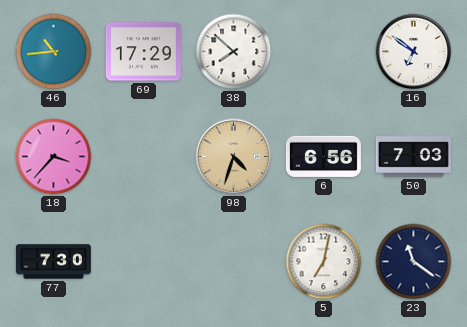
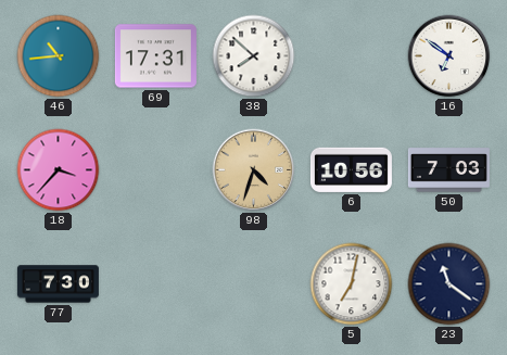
69: 17:29 -> 17:31
6: 6:56 -> 10:56
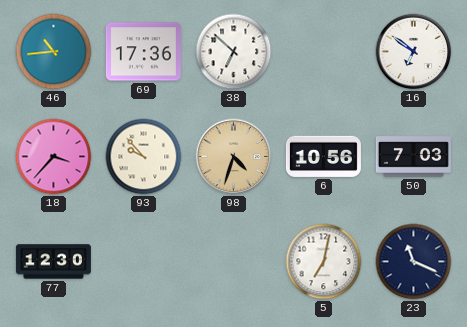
69: 17:31 -> 17:36
38: 7:52 -> 6:52
93: none -> 9:53
77: 7:30 -> 12:30
23: 11:21 -> 11:19
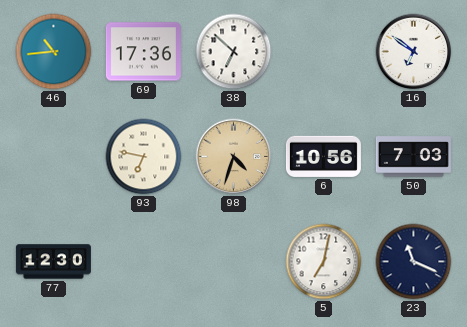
18: 3:37 -> none
93: 9:53 -> 6:47
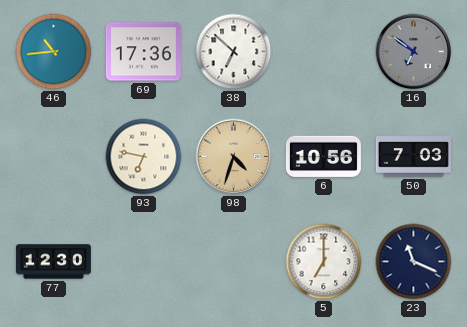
16 dial: white -> grey
5: 7:02 -> 7:00
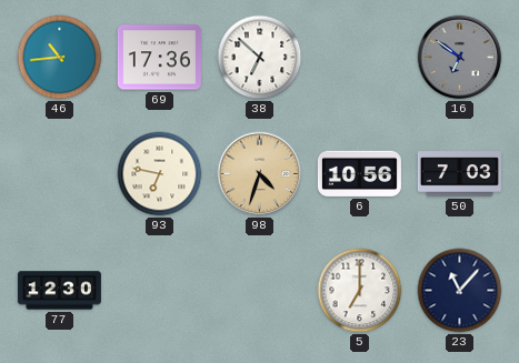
23: 11:19 -> 11:07
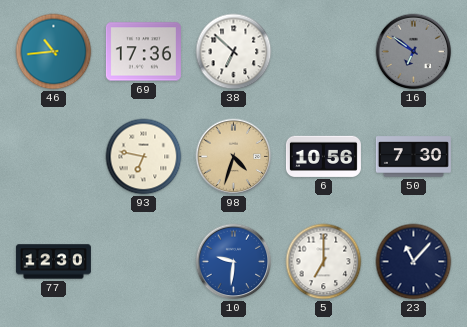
50: 7:03 -> 7:30
10: none -> 9:31
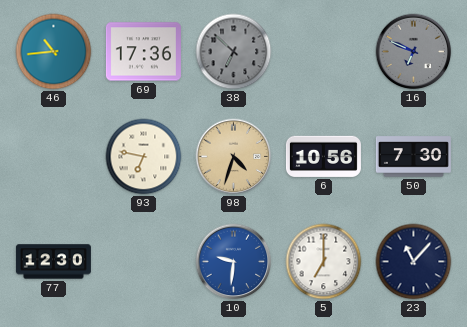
38 dial: white -> grey
16: 6:51 -> 6:49
